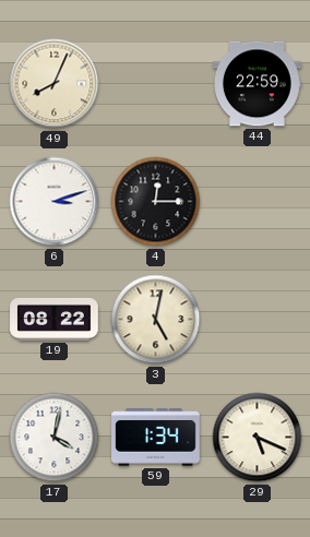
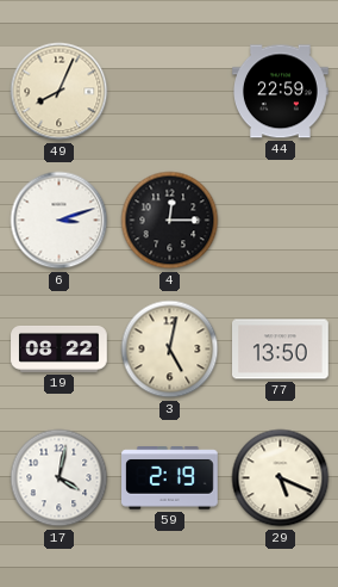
77: none -> 13:50
59: 1:34 -> 2:19
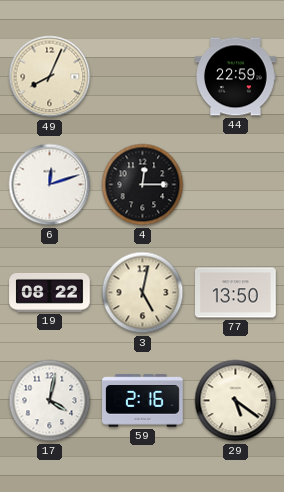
6: 3:12 -> 12:12
59: 2:19 -> 2:16
29: 5:19 -> 5:21
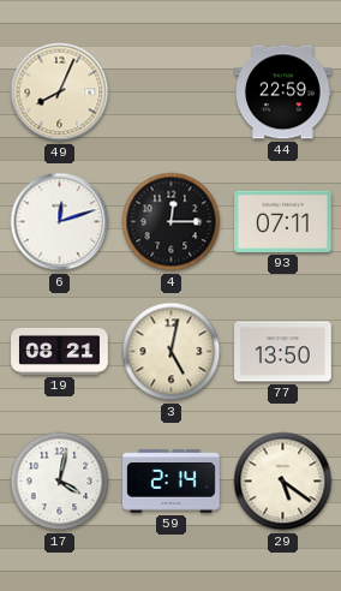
93: none -> 07:11
19: 08:22 -> 08:21
59: 2:16 -> 2:14
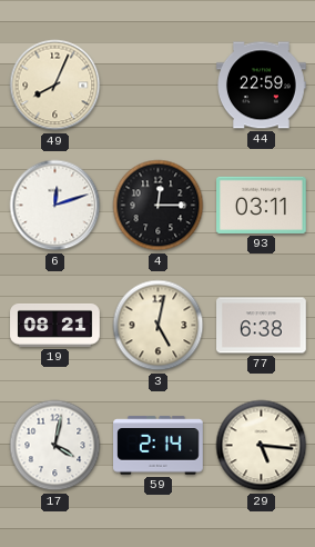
93: 07:11 -> 03:11
77: 13:50 -> 6:38
29: 5:21 -> 5:16
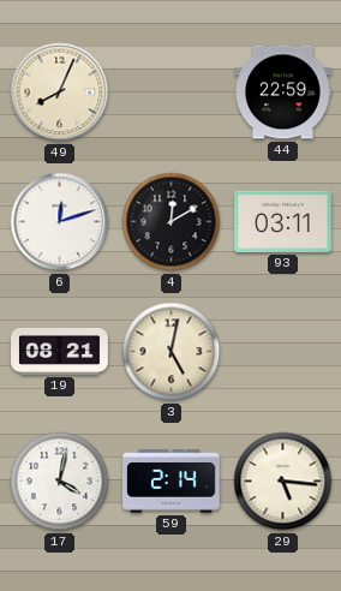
4: 12:15 -> 12:10
77: 6:38 -> none
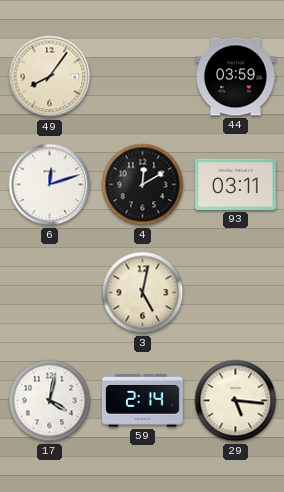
49: 8:04 -> 8:06
44: 22:59 -> 03:59
19: 08:21 -> none
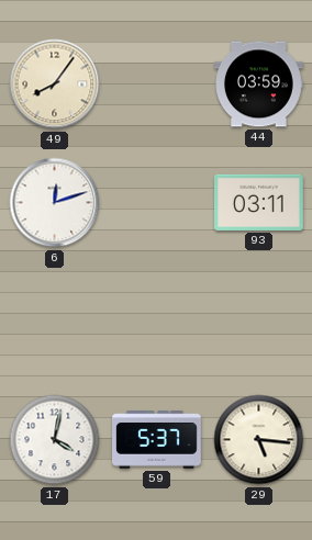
4: 12:10 -> none
3: 5:02 -> none
59: 2:14 -> 5:37
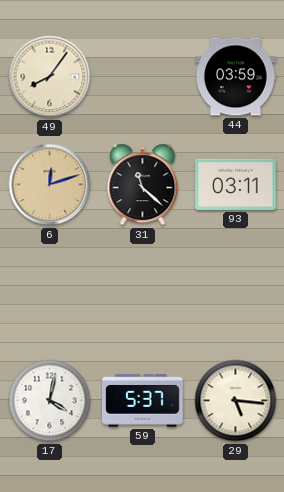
6 dial: white -> champagne
31: none -> 11:22
